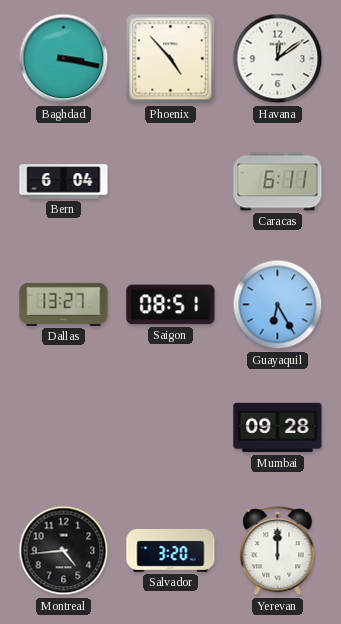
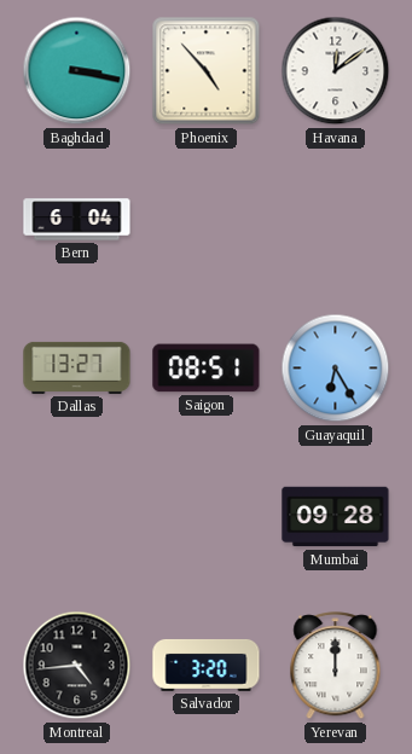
Caracas: 6:11 -> none
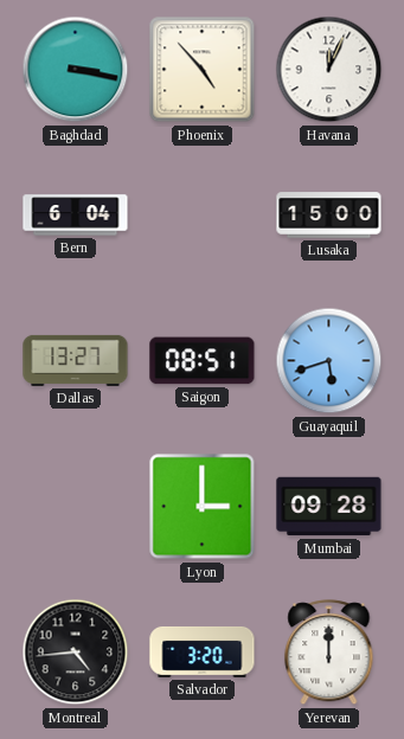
Havana: 12:09 -> 12:04
Lusaka: none -> 15:00
Guayaquil: 6:25 -> 5:42
Lyon: none -> 3:00
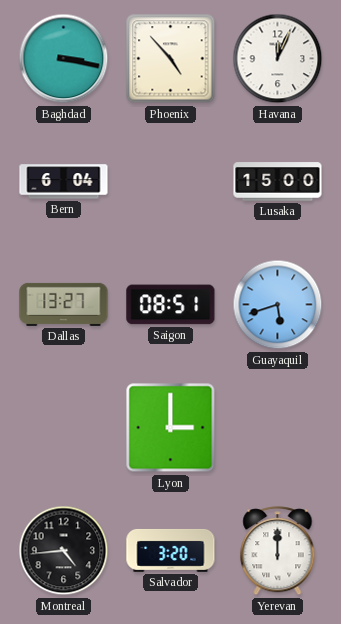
Mumbai: 09:28 -> none
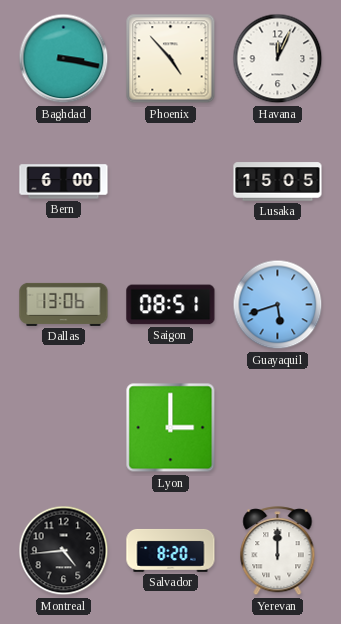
Bern: 6:04 -> 6:00
Lusaka: 15:00 -> 15:05
Dallas: 13:27 -> 13:06
Salvador: 3:20 -> 8:20
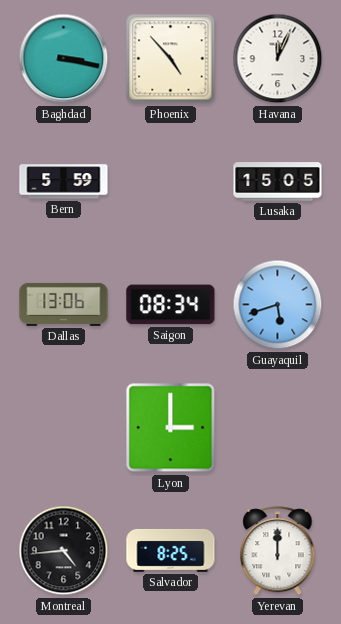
Bern: 6:00 -> 5:59
Saigon: 08:51 -> 08:34
Salvador: 8:20 -> 8:25
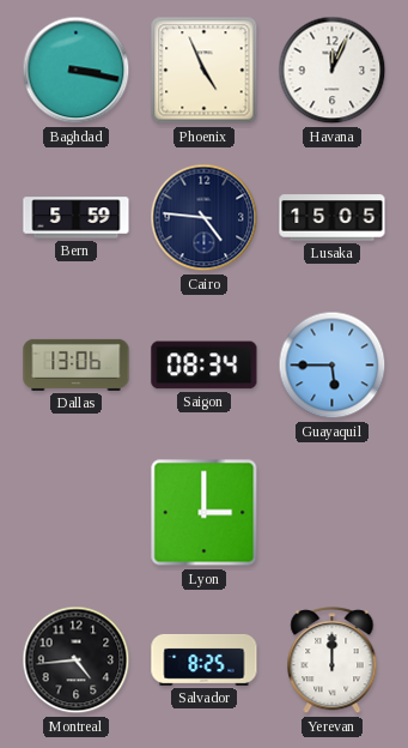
Phoenix: 4:53 -> 4:56
Cairo: none -> 4:46
Guayaquil: 5:42 -> 5:45
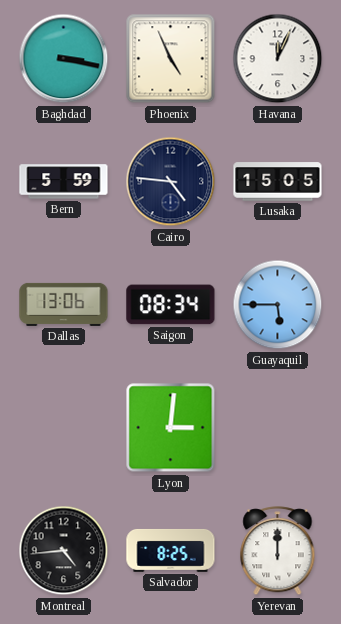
Lyon: 3:00 -> 3:01
